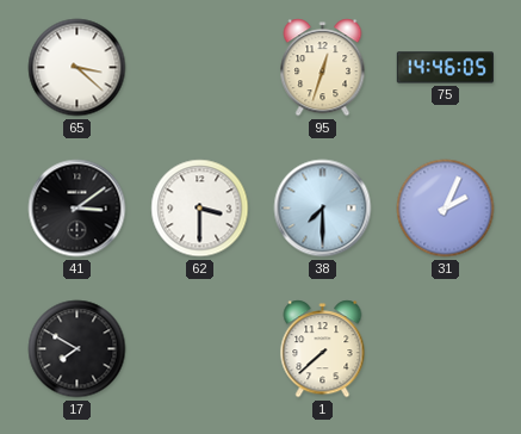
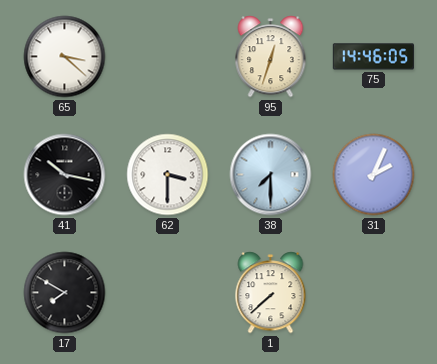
41: 3:09 -> 10:17
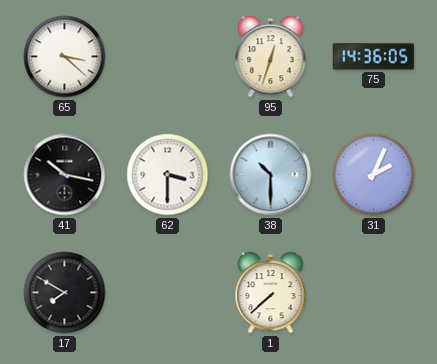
75: 14:46 -> 14:36
38: 7:30 -> 10:30
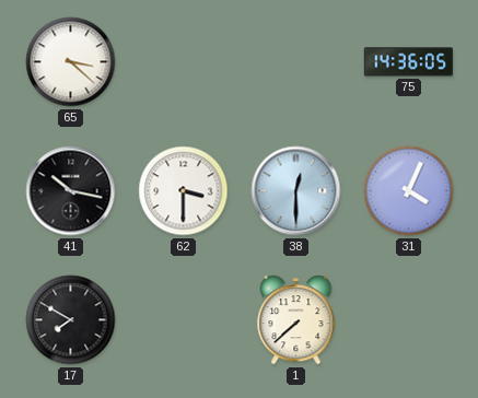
95: 12:33 -> none
38: 10:30 -> 12:30
31: 2:04 -> 4:04
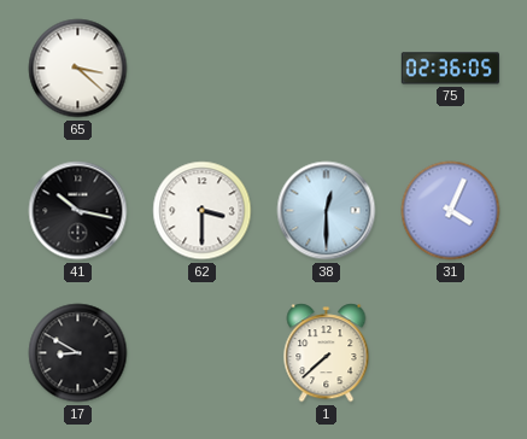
75: 14:36 -> 02:36
17: 7:50 -> 8:50
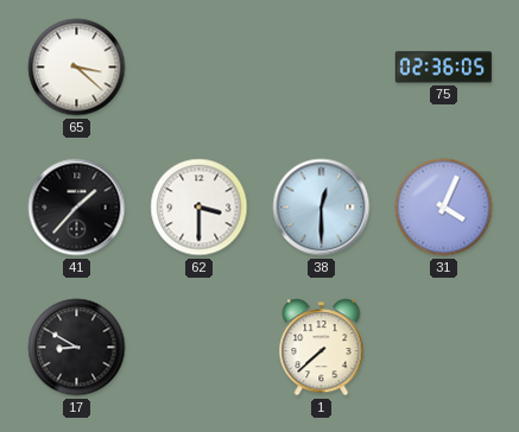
41: 10:17 -> 1:37
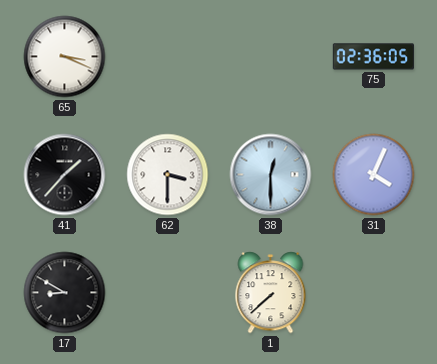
65: 3:22 -> 3:19
